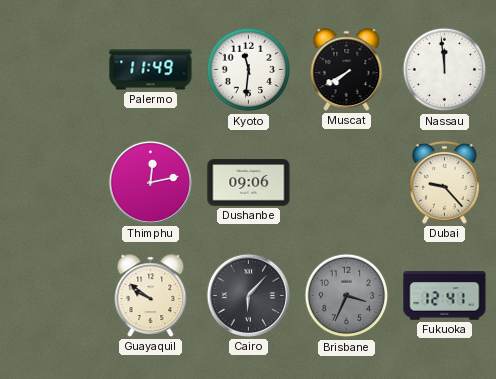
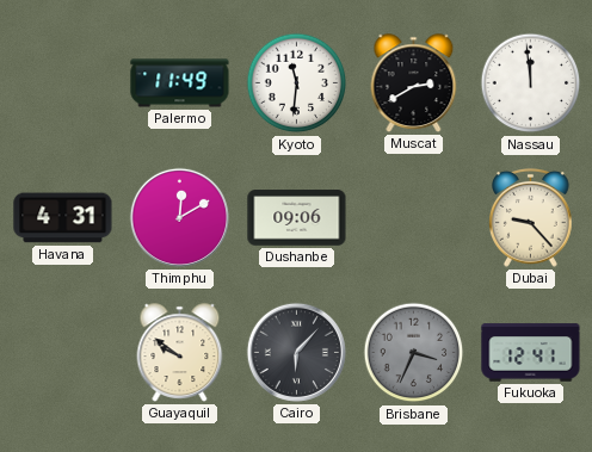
Muscat: 7:40 -> 2:40
Havana: none -> 4:31
Thimphu: 12:13 -> 12:10
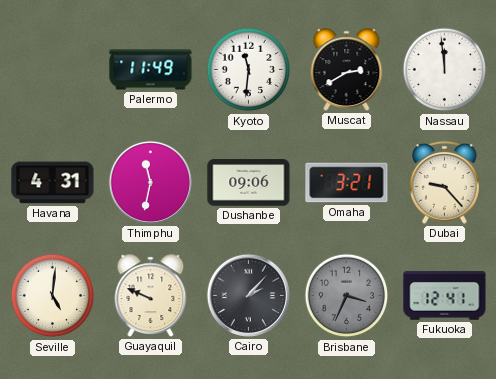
Thimphu: 12:10 -> 11:32
Omaha: none -> 3:21
Seville: none -> 5:01
Guayaquil: 9:51 -> 9:49
Cairo: 6:07 -> 2:07
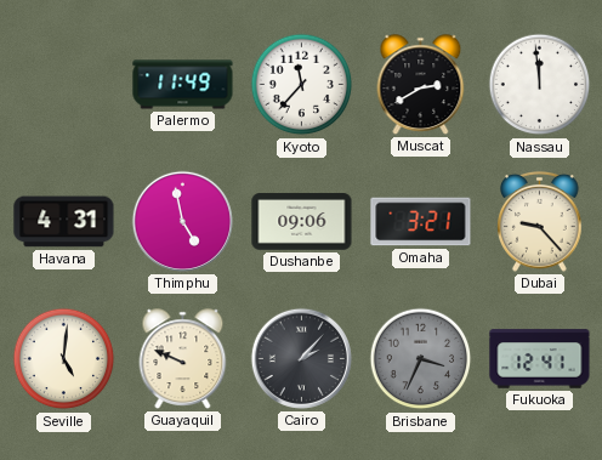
Kyoto: 11:31 -> 11:37
Thimphu: 11:32 -> 4:58
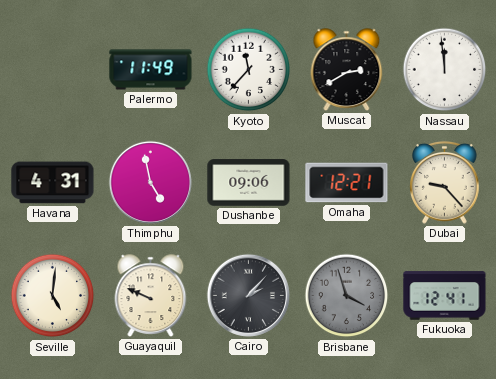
Omaha: 3:21 -> 12:21
Brisbane: 3:34 -> 3:57
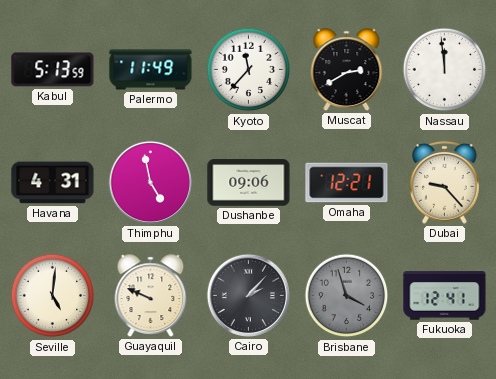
Kabul: none -> 5:13
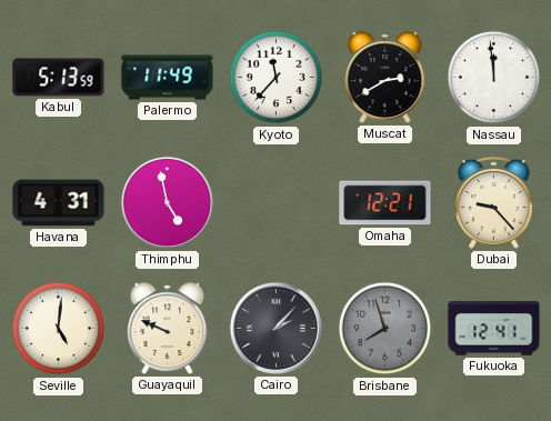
Dushanbe: 09:06 -> none
Brisbane: 3:57 -> 7:57
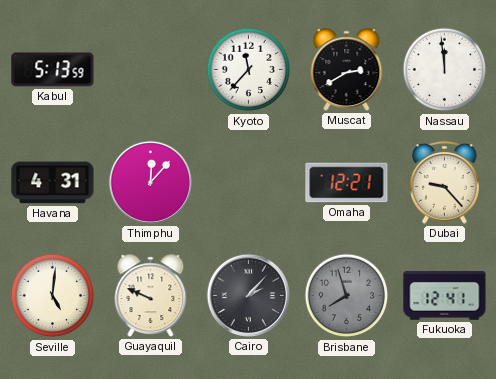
Palermo: 11:49 -> none
Thimphu: 4:58 -> 12:07
